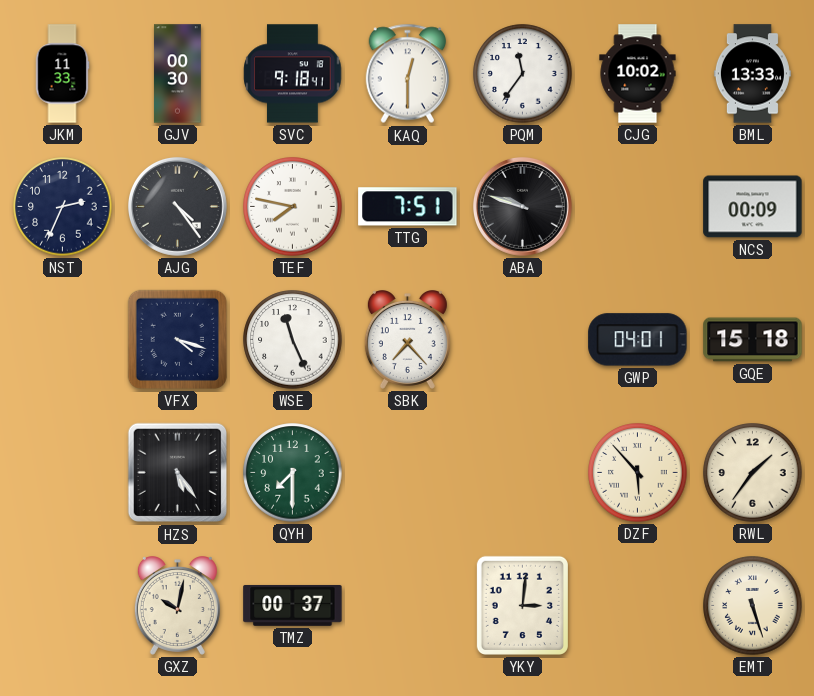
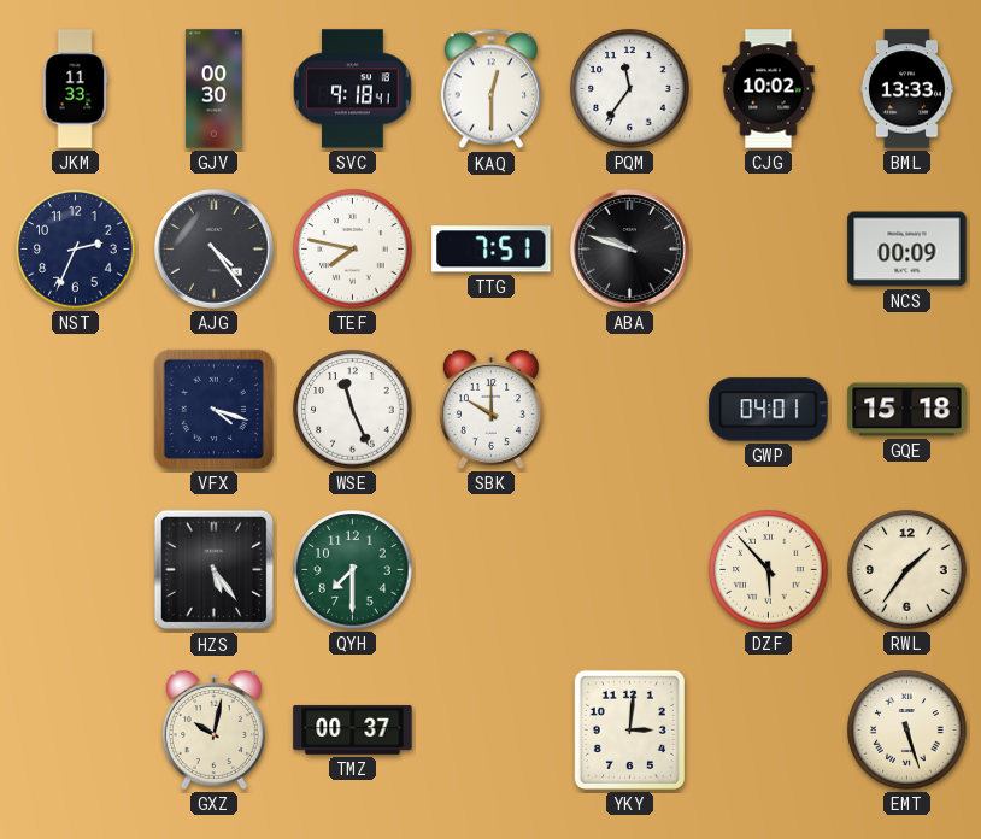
SBK: 7:23 -> 10:00
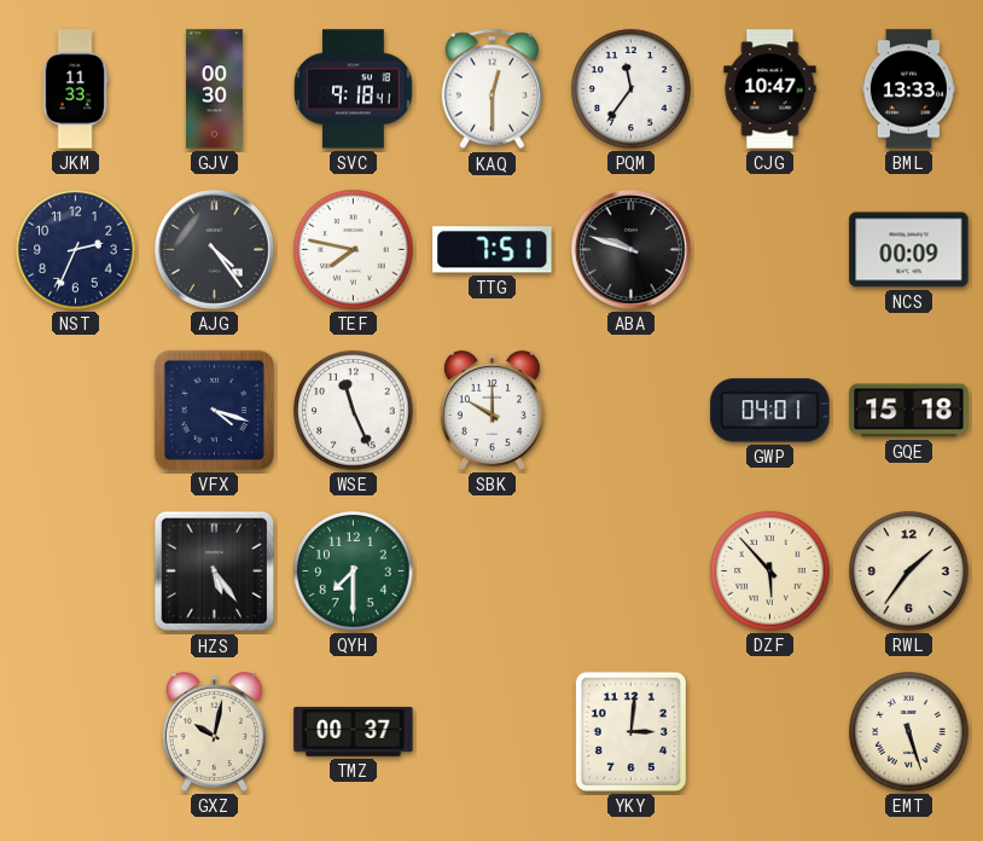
CJG: 10:02 -> 10:47
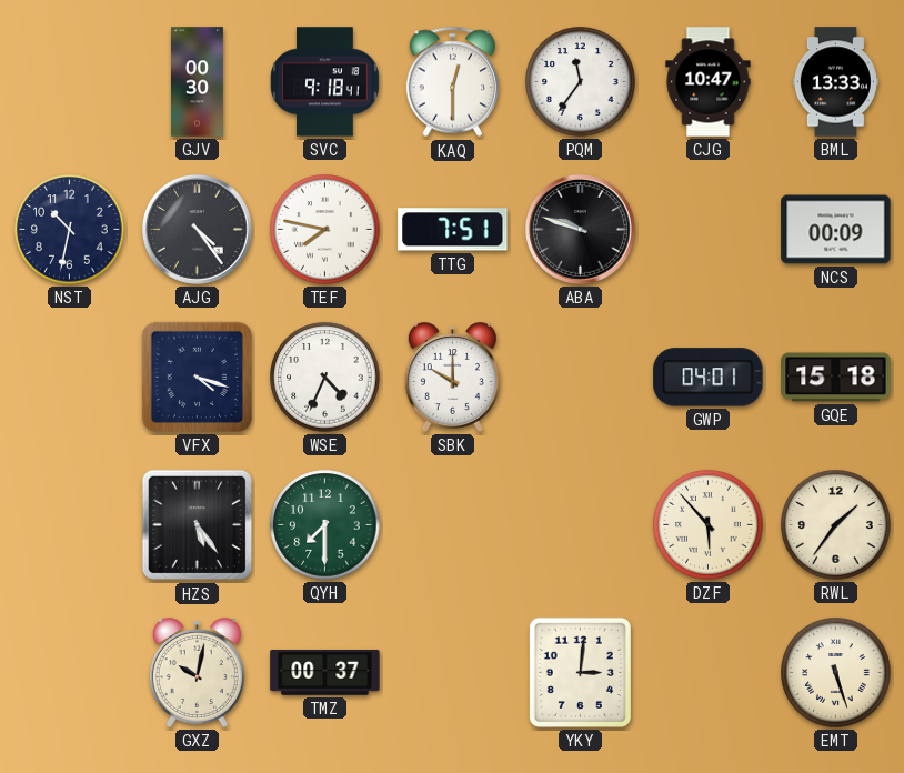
JKM: 11:33 -> none
NST: 2:34 -> 10:32
WSE: 11:26 -> 4:34
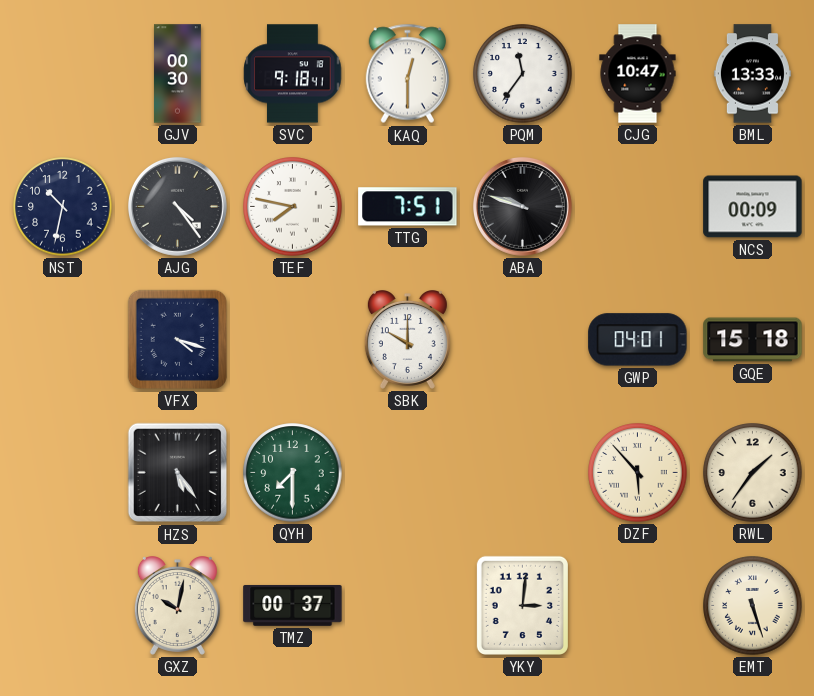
WSE: 4:34 -> none
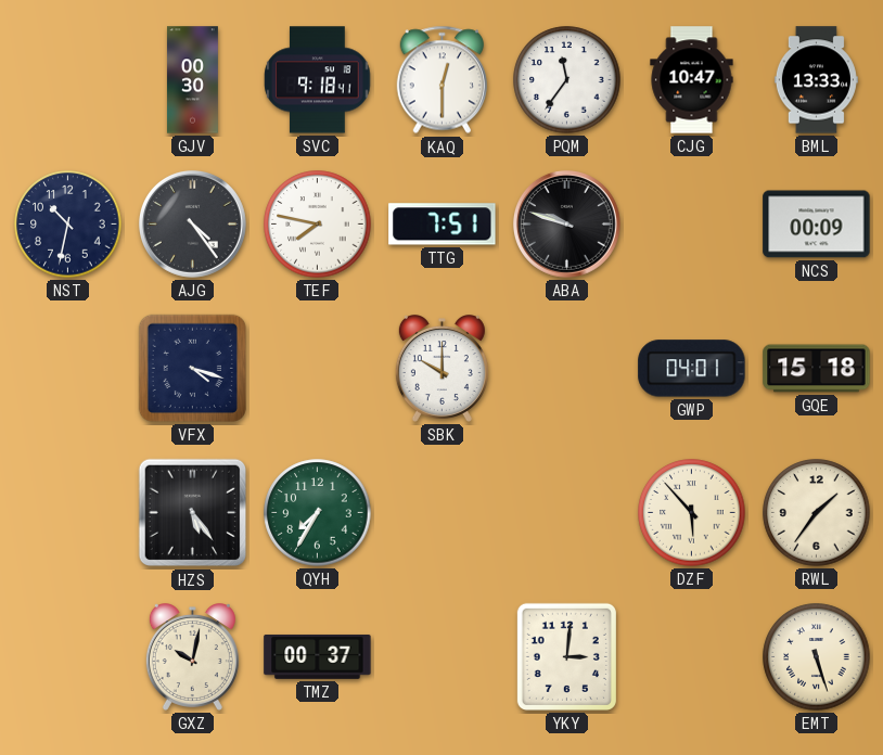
QYH: 7:30 -> 7:35
